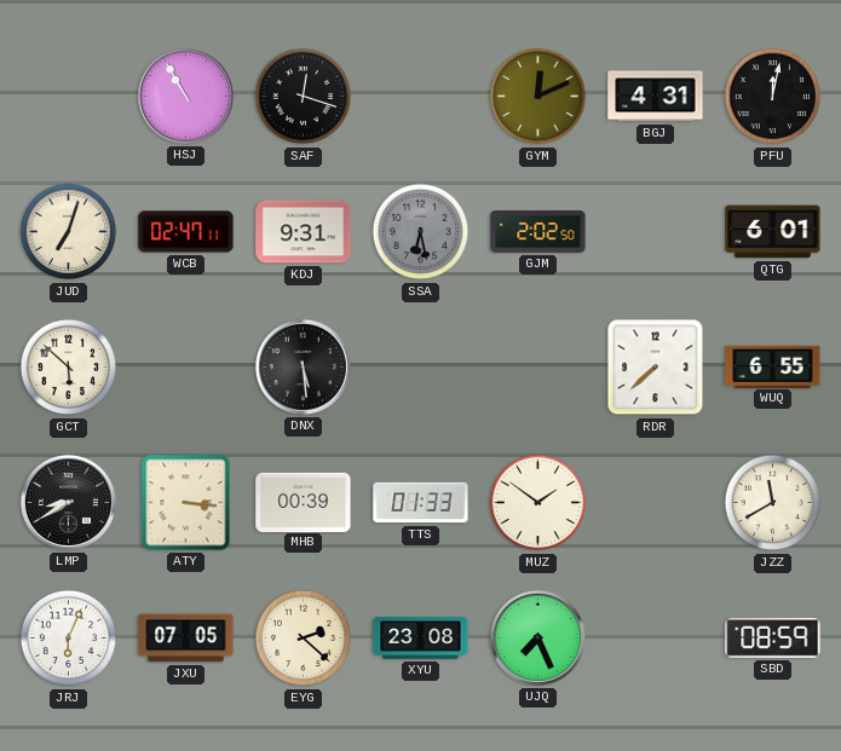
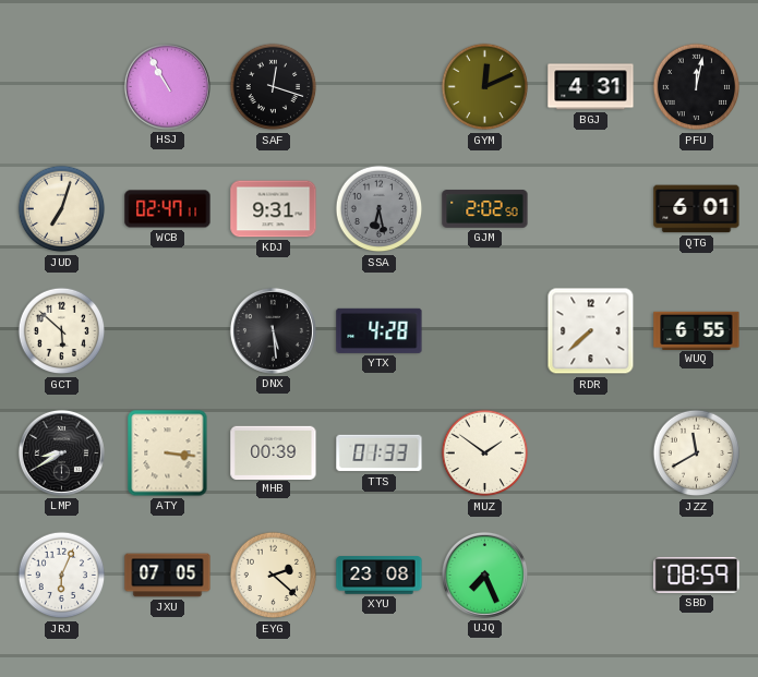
YTX: none -> 4:28
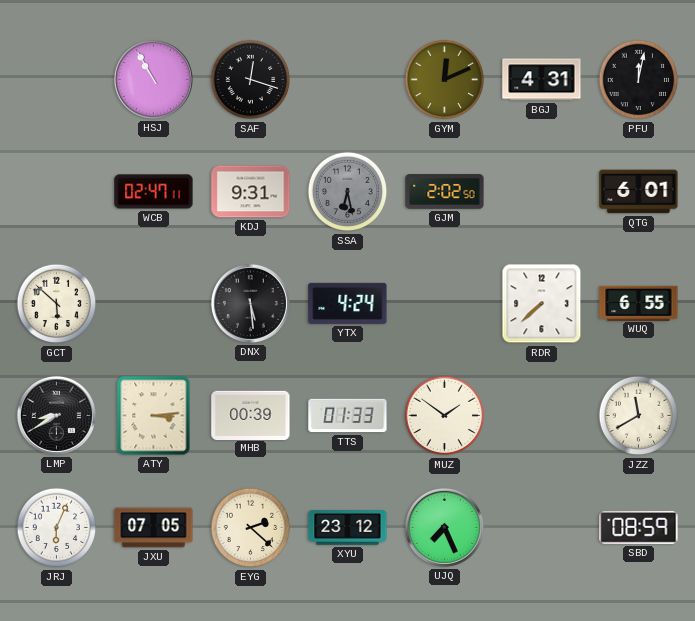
JUD: 7:03 -> none
YTX: 4:28 -> 4:24
ATY: 3:16 -> 3:14
XYU: 23:08 -> 23:12
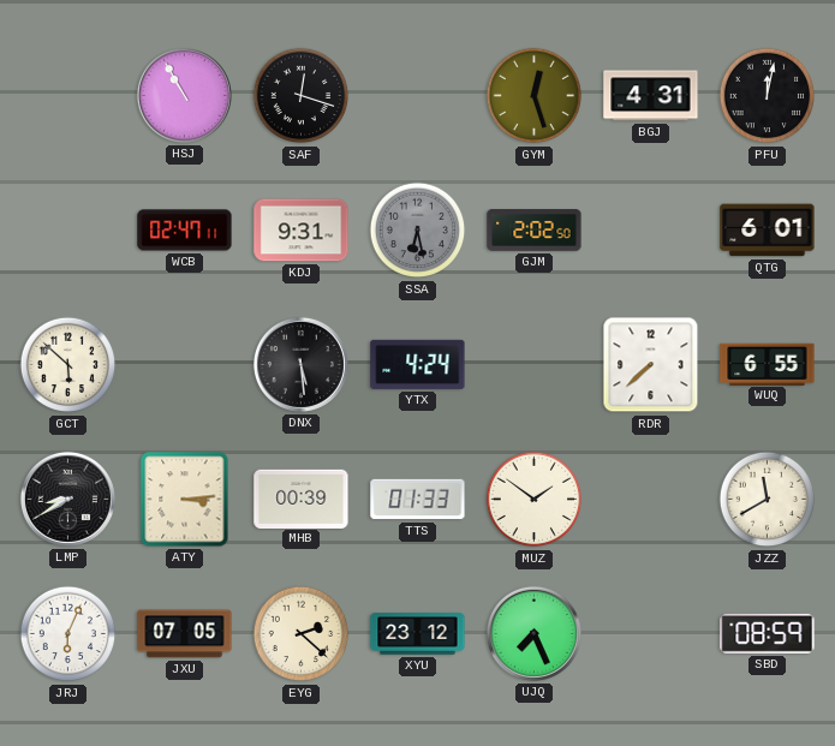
GYM: 12:11 -> 12:27
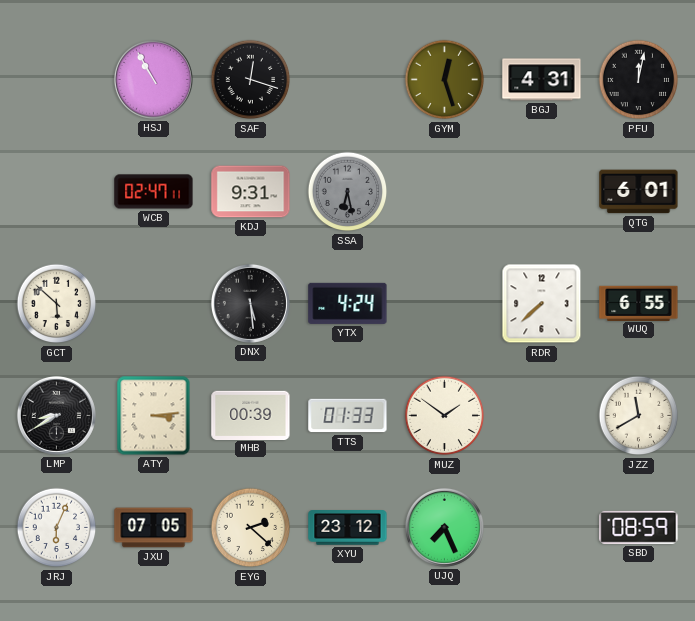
GJM: 2:02 -> none
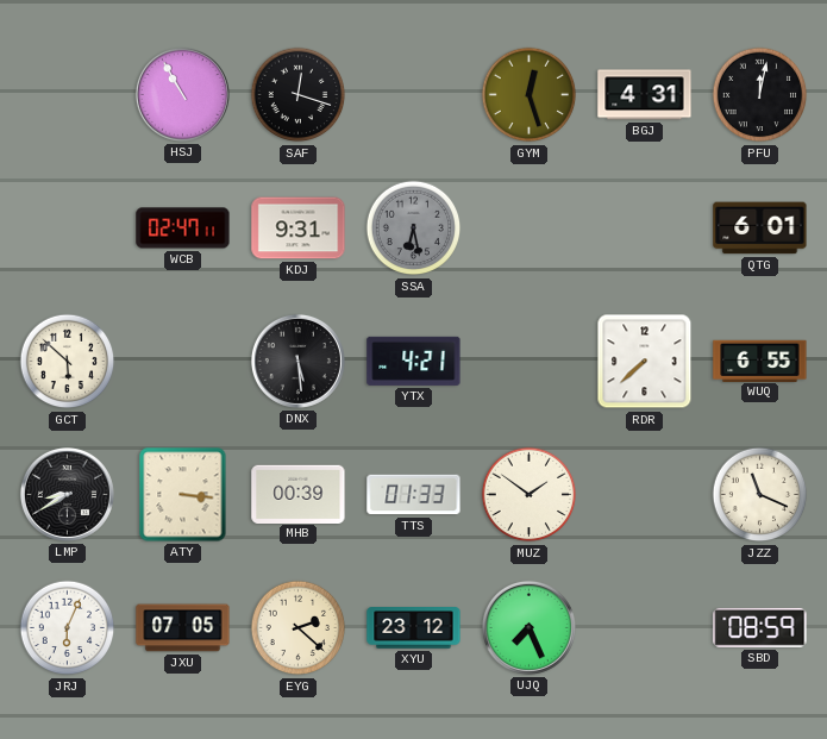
YTX: 4:24 -> 4:21
ATY: 3:14 -> 3:16
JZZ: 11:40 -> 11:19
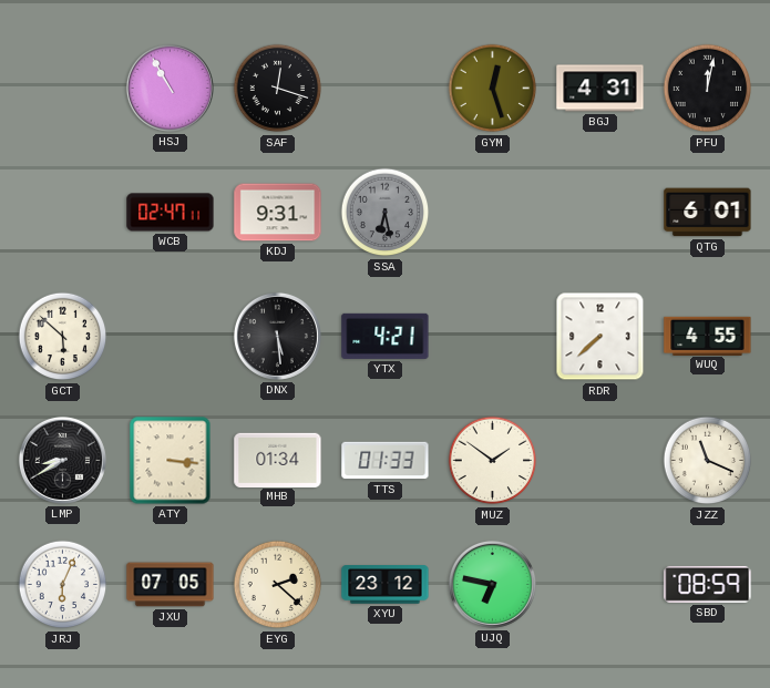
WUQ: 6:55 -> 4:55
MHB: 00:39 -> 01:34
UJQ: 7:26 -> 6:47
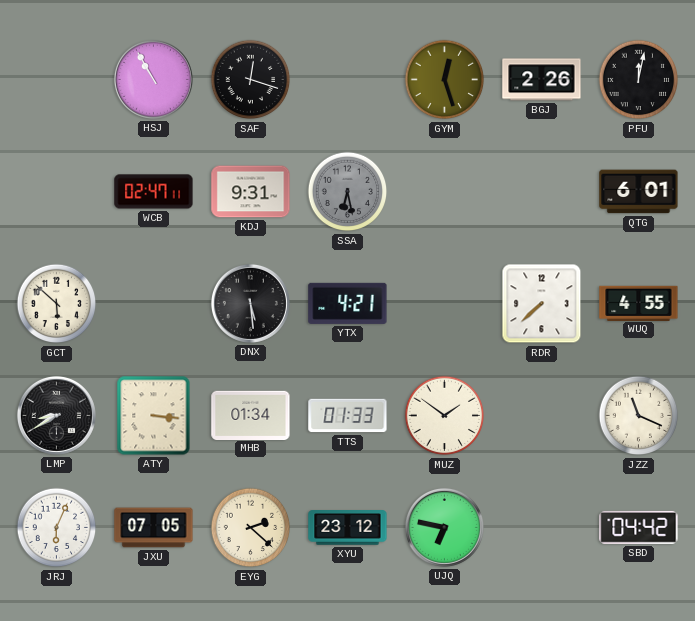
BGJ: 4:31 -> 2:26
SBD: 08:59 -> 04:42
